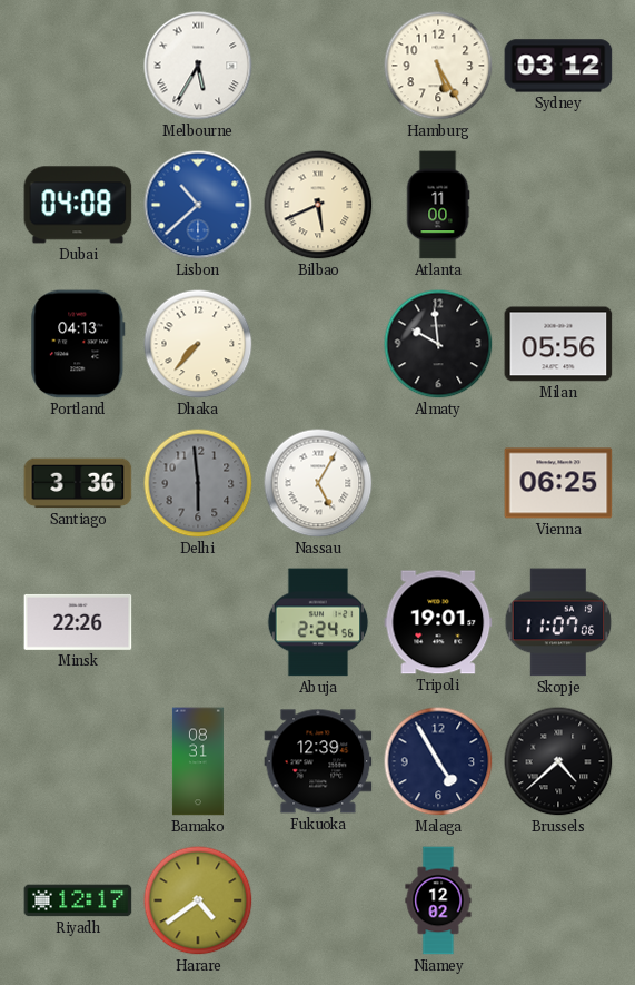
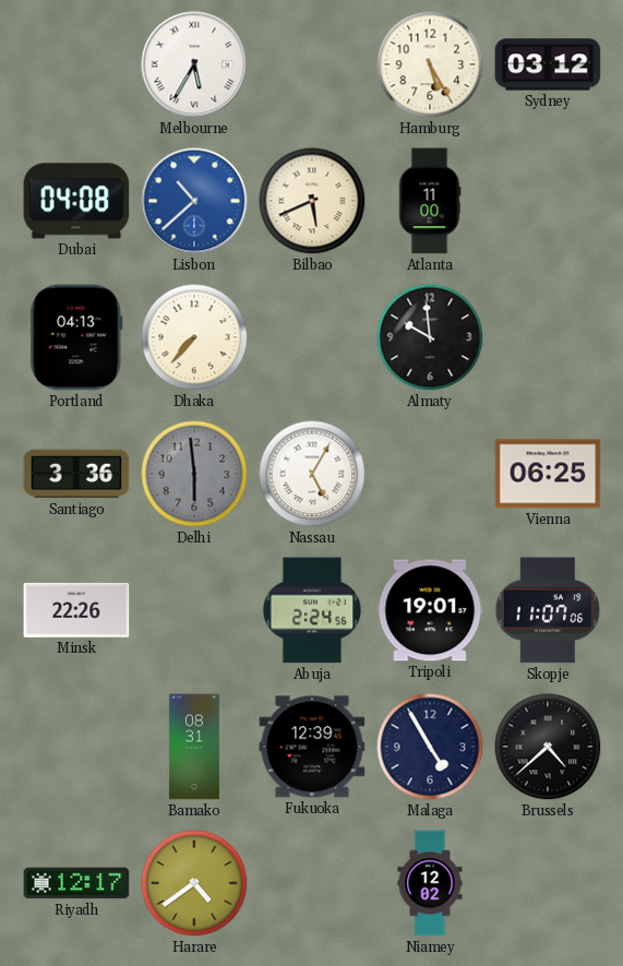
Milan: 05:56 -> none
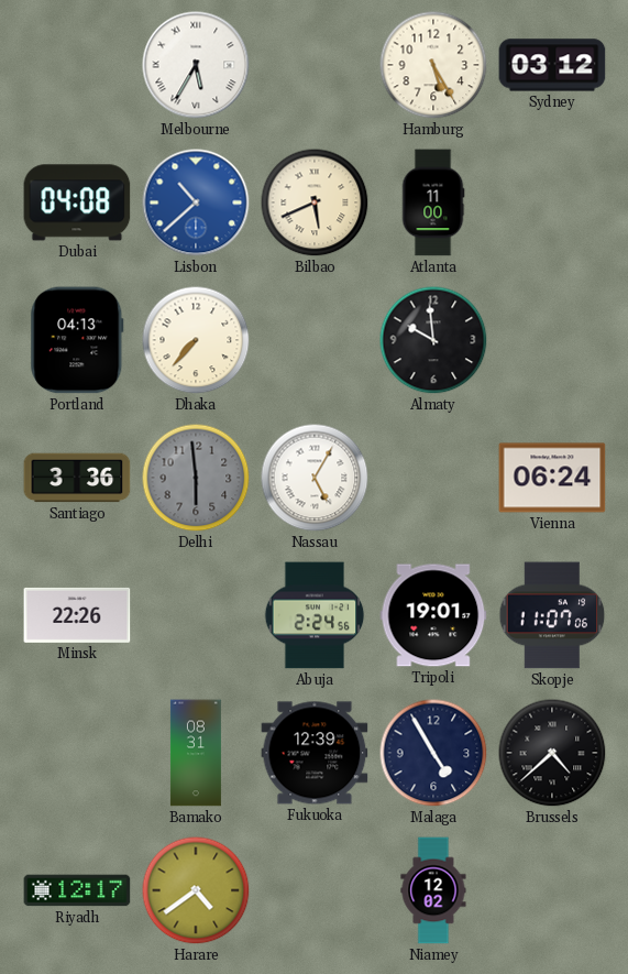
Vienna: 06:25 -> 06:24
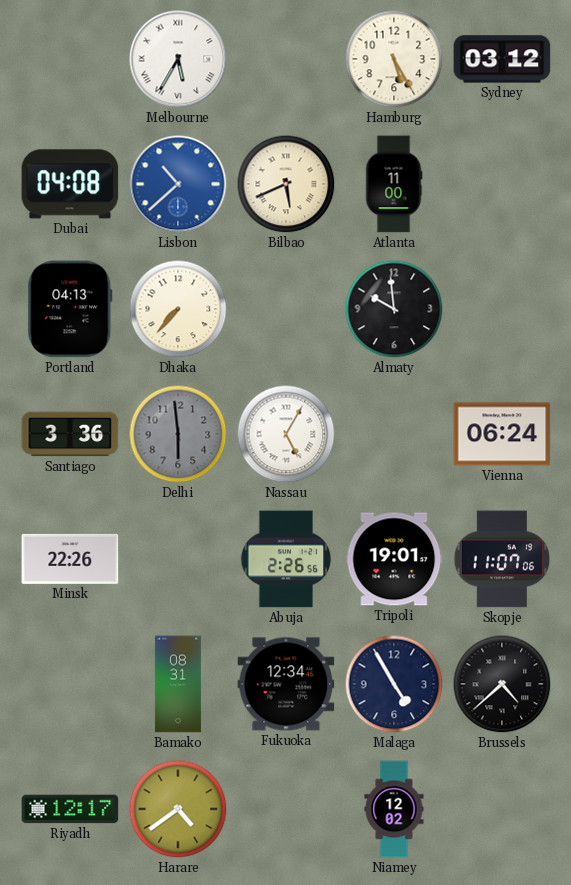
Abuja: 2:24 -> 2:26
Fukuoka: 12:39 -> 12:34
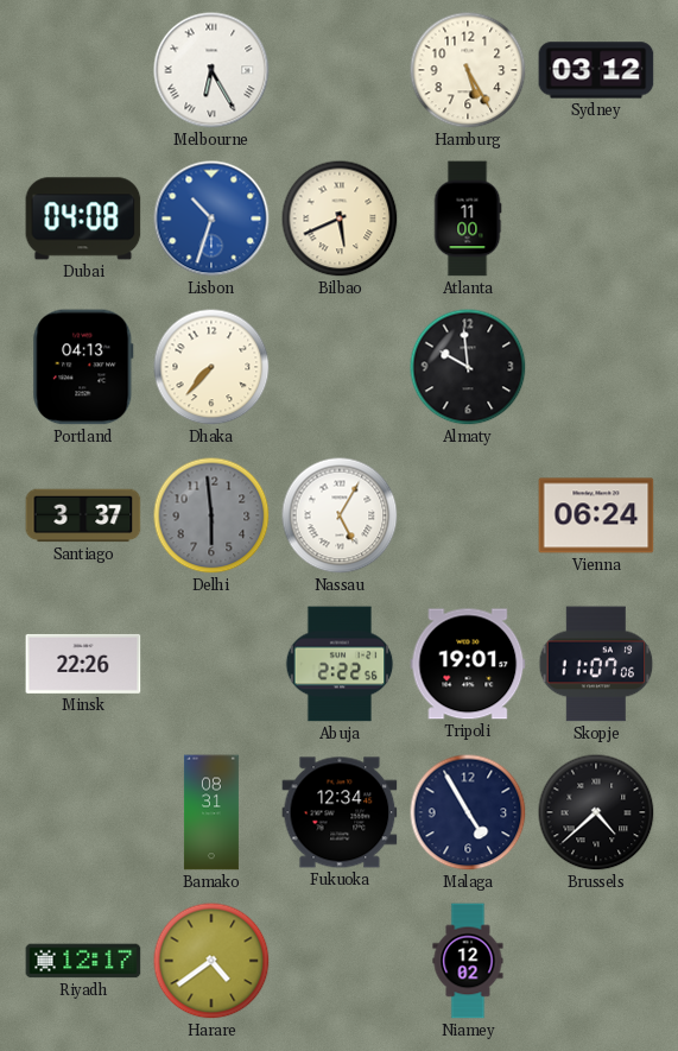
Melbourne: 5:35 -> 6:25
Lisbon: 10:38 -> 10:33
Santiago: 3:36 -> 3:37
Abuja: 2:26 -> 2:22
